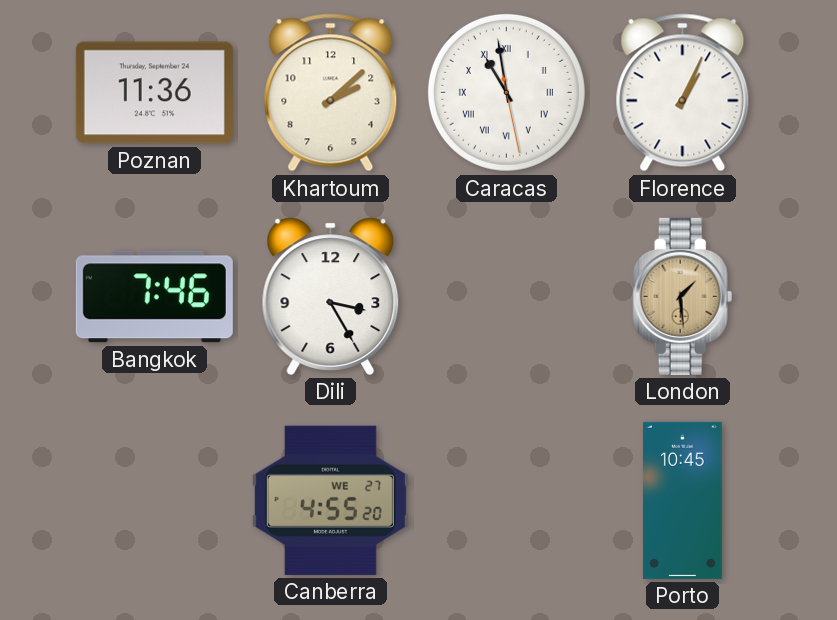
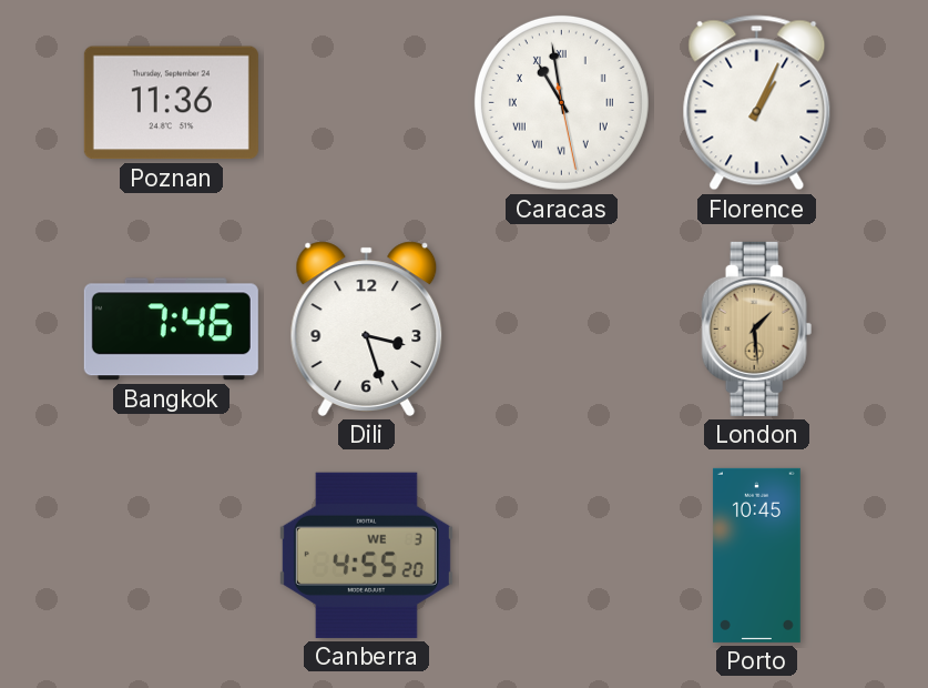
Khartoum: 2:08 -> none
Dili: 3:25 -> 3:27
Canberra date: WE 27 -> WE 3
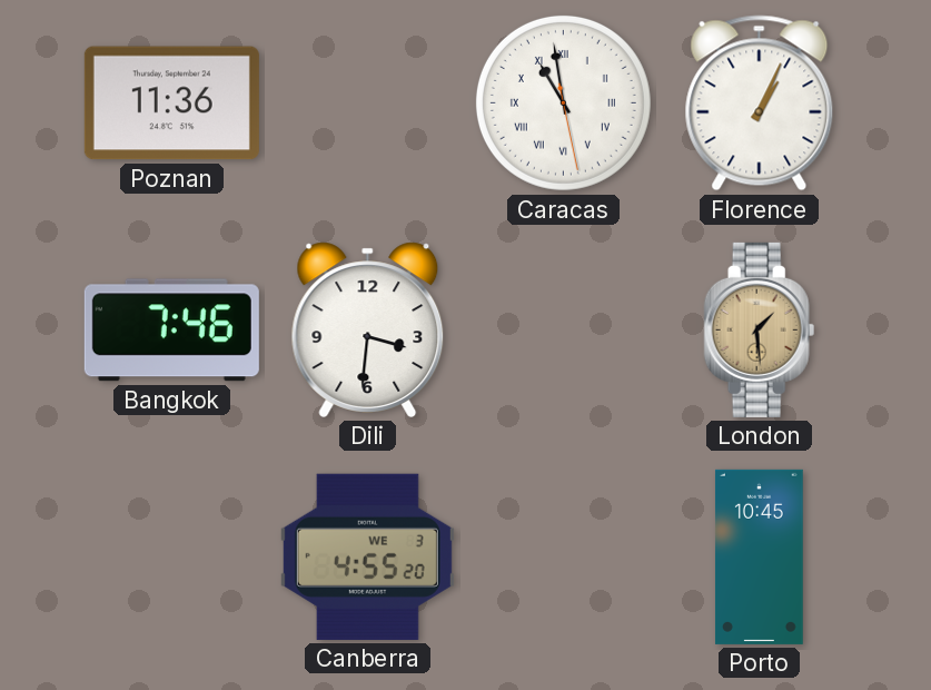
Dili: 3:27 -> 3:31
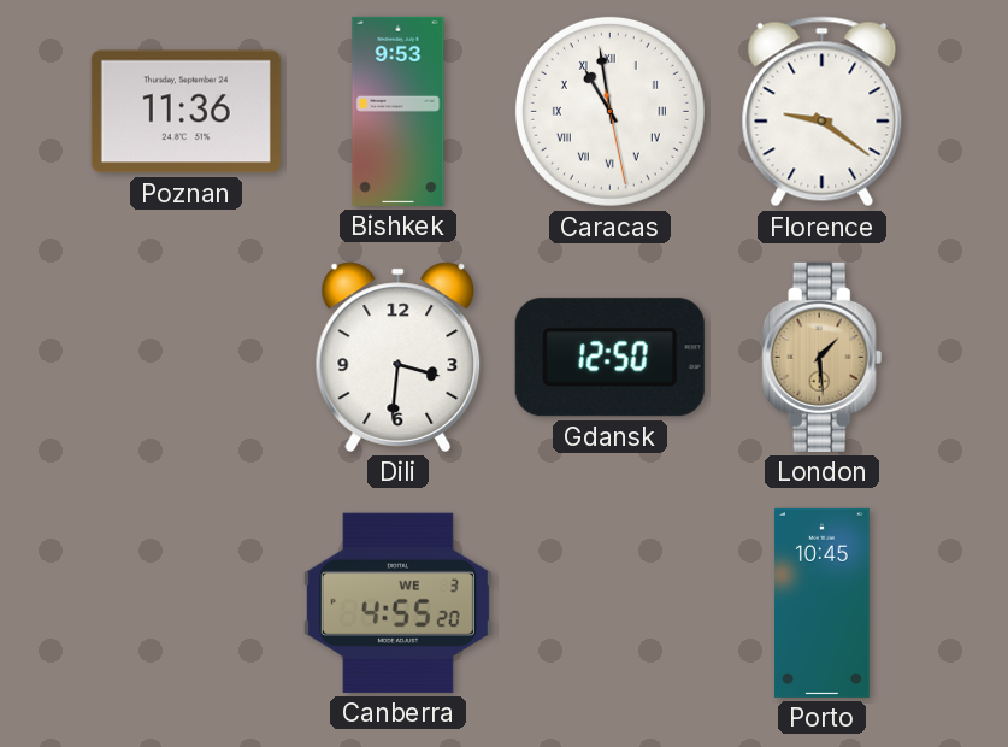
Bishkek: none -> 9:53
Florence: 1:04 -> 9:21
Bangkok: 7:46 -> none
Gdansk: none -> 12:50
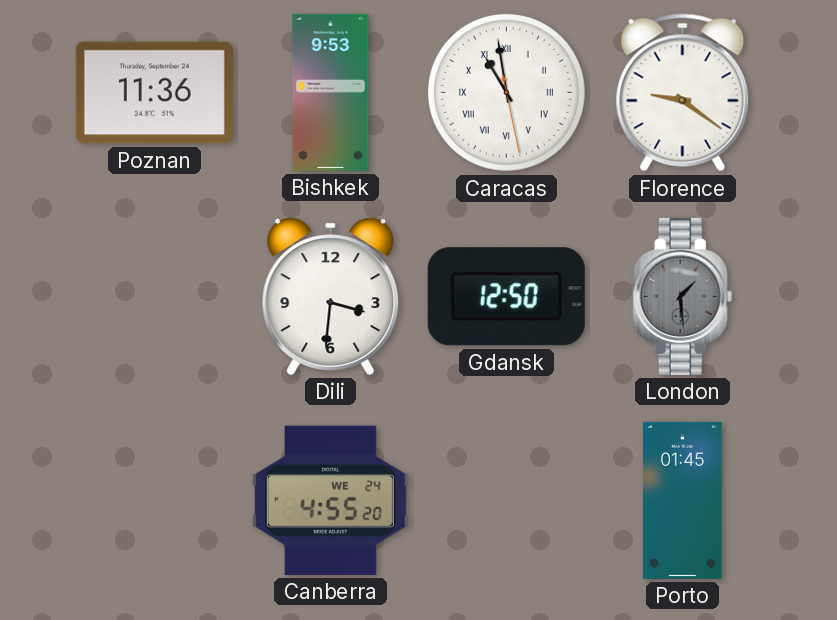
London dial: champagne -> grey
Canberra date: WE 3 -> WE 24
Porto: 10:45 -> 01:45
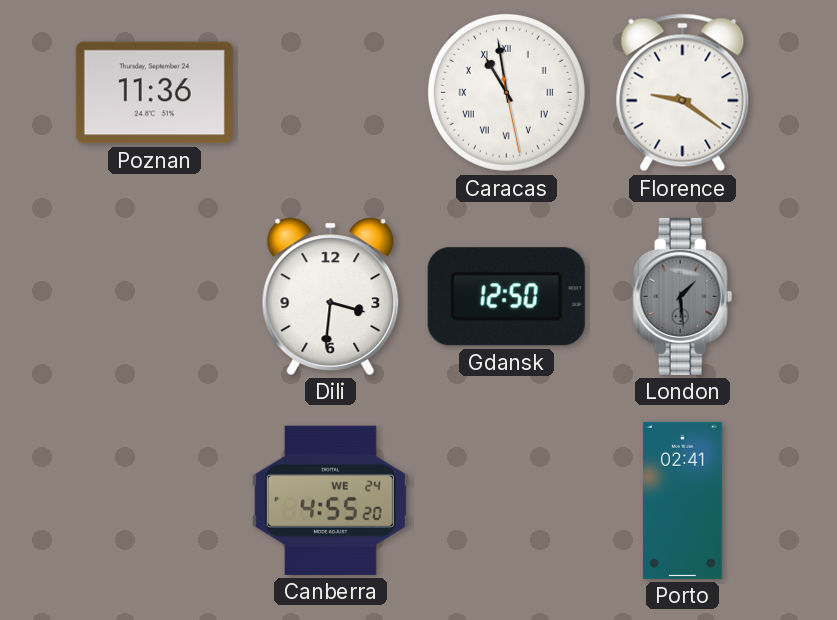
Bishkek: 9:53 -> none
Porto: 01:45 -> 02:41
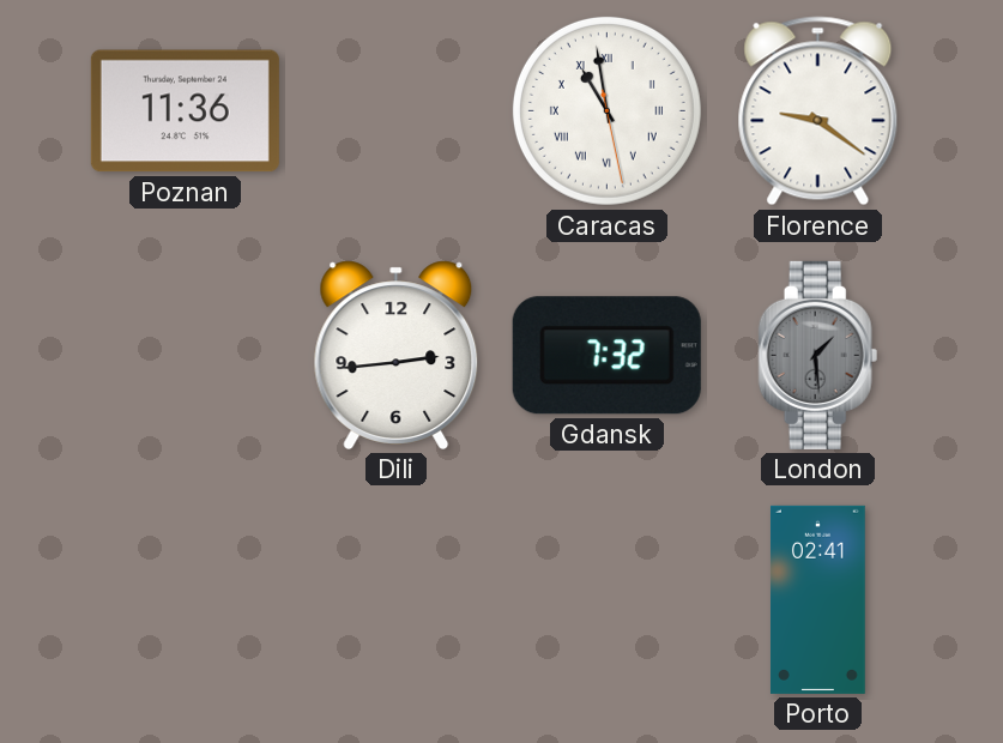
Dili: 3:31 -> 2:44
Gdansk: 12:50 -> 7:32
Canberra: 4:55 -> none
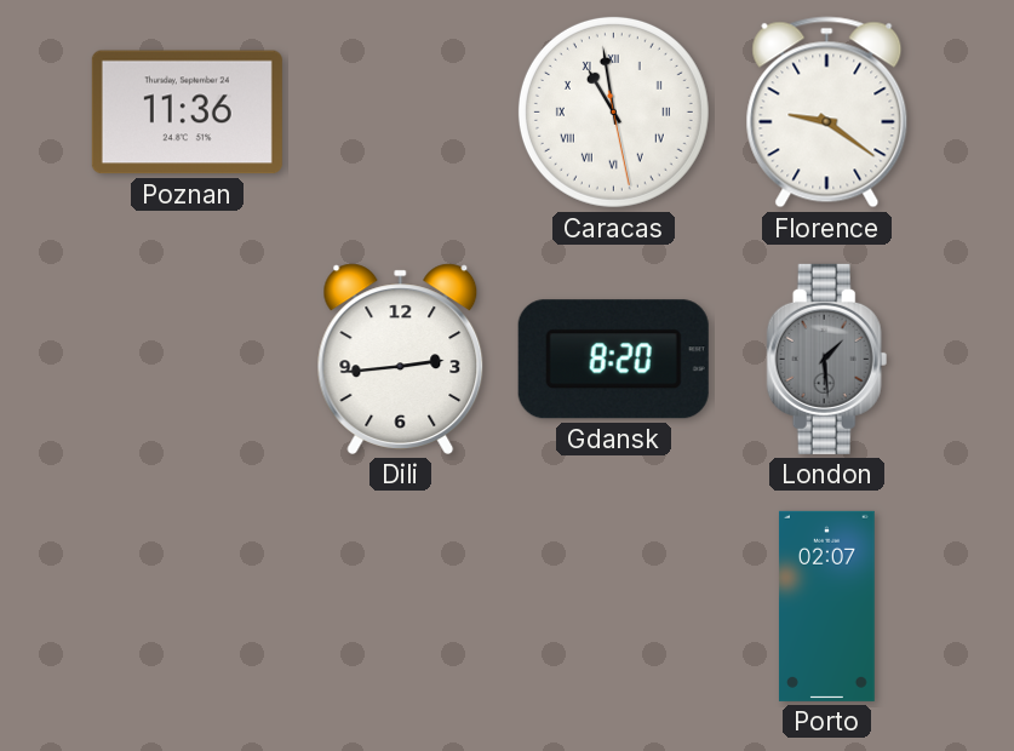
Gdansk: 7:32 -> 8:20
Porto: 02:41 -> 02:07
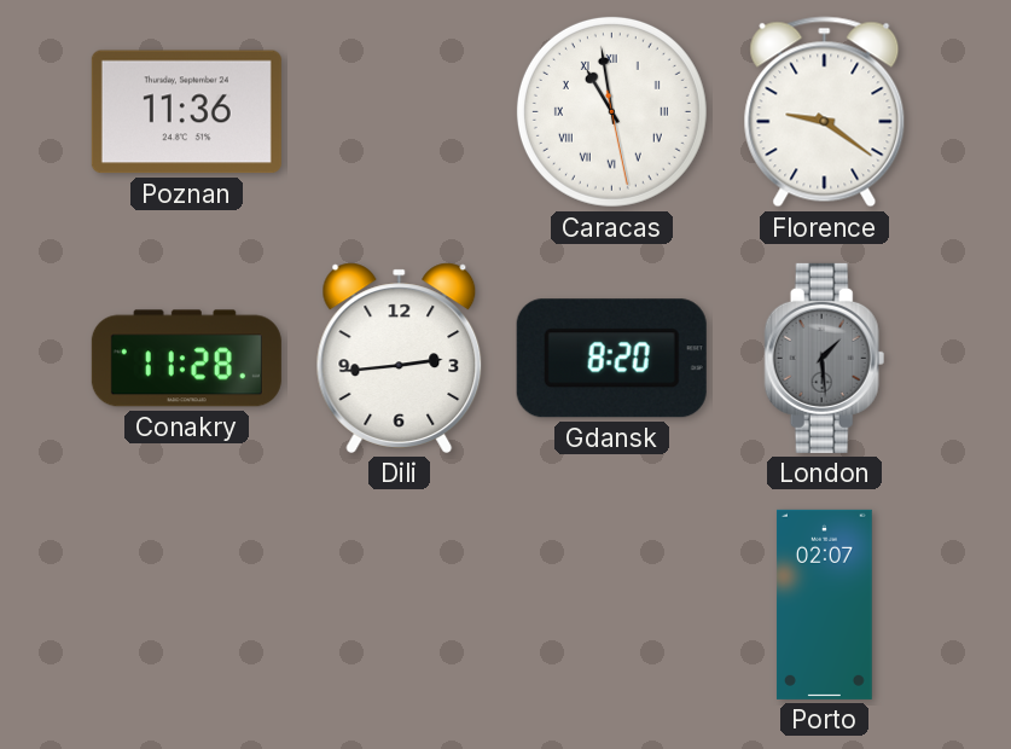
Conakry: none -> 11:28
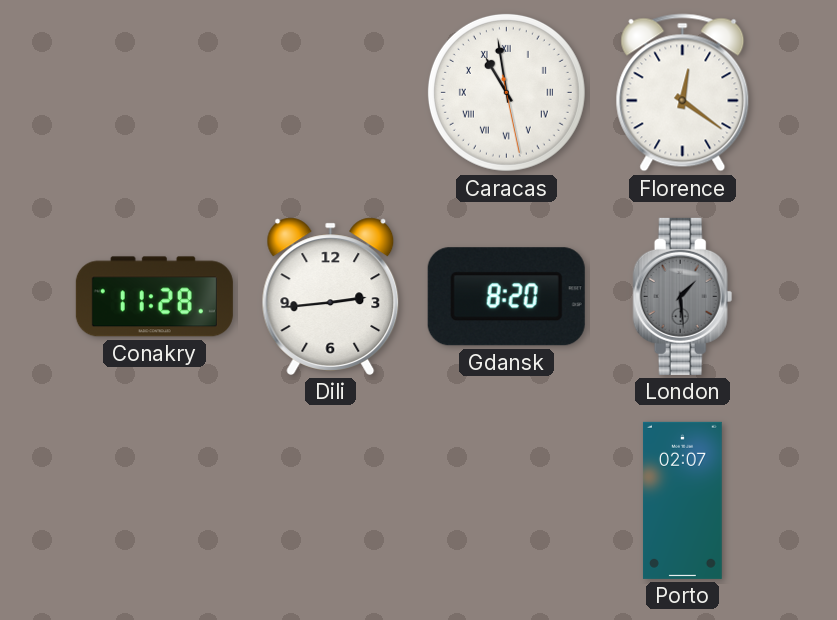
Poznan: 11:36 -> none
Florence: 9:21 -> 12:21
